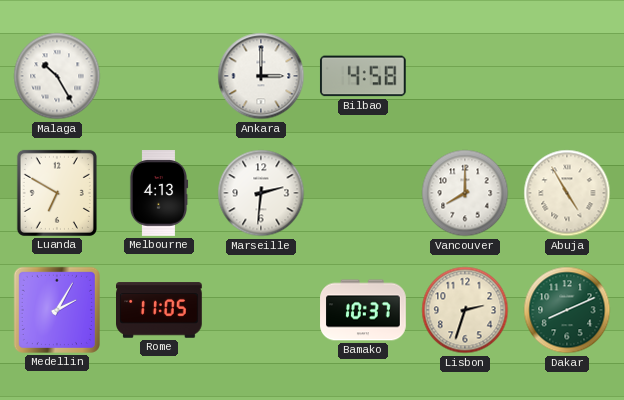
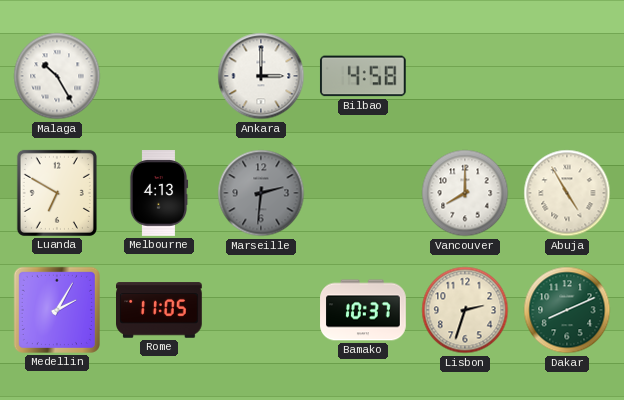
Marseille dial: white -> grey
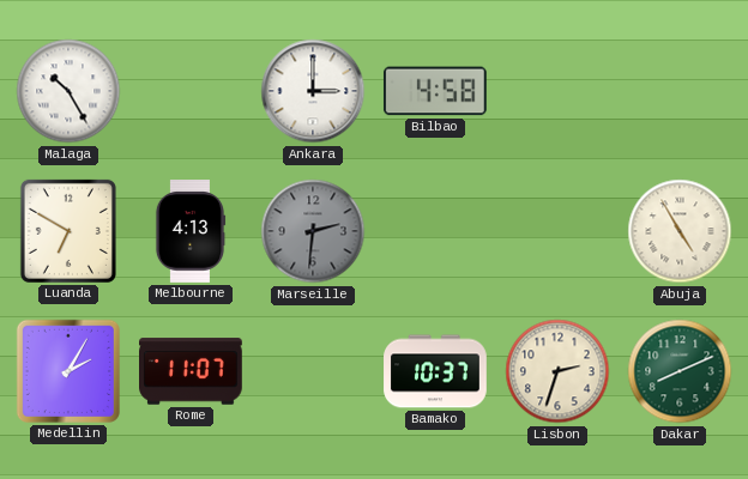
Vancouver: 8:00 -> none
Rome: 11:05 -> 11:07
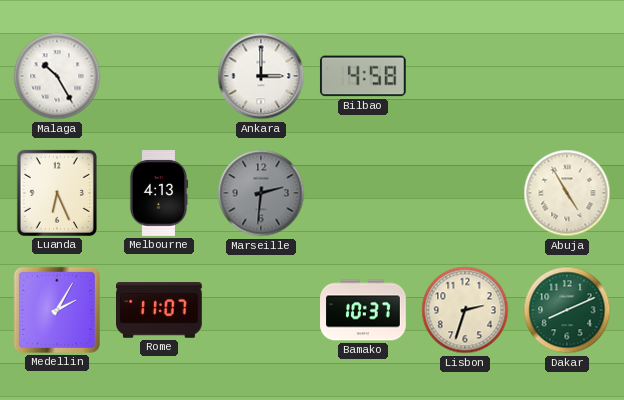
Luanda: 6:50 -> 6:26
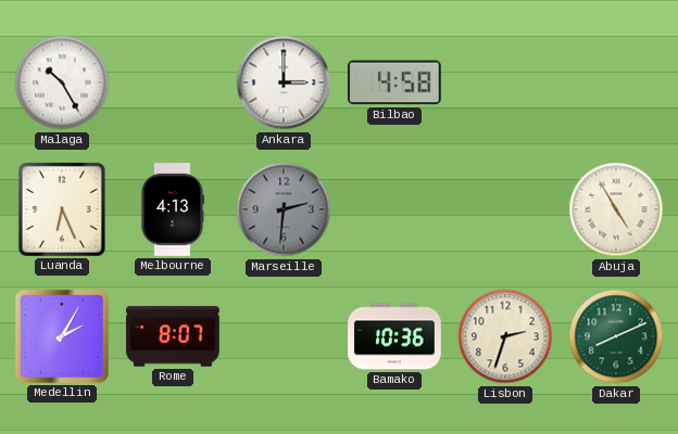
Rome: 11:07 -> 8:07
Bamako: 10:37 -> 10:36
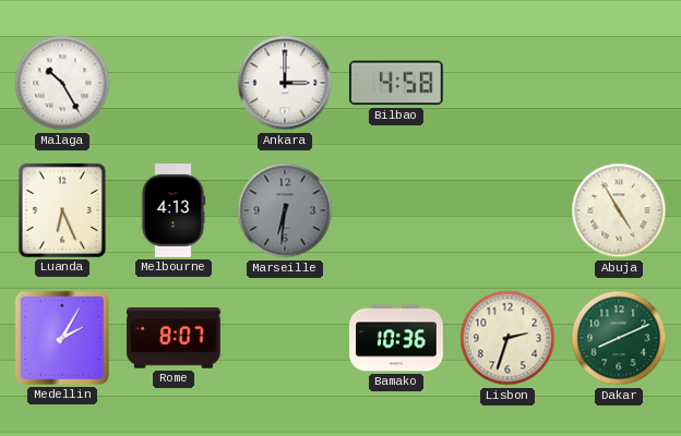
Marseille: 2:31 -> 6:31
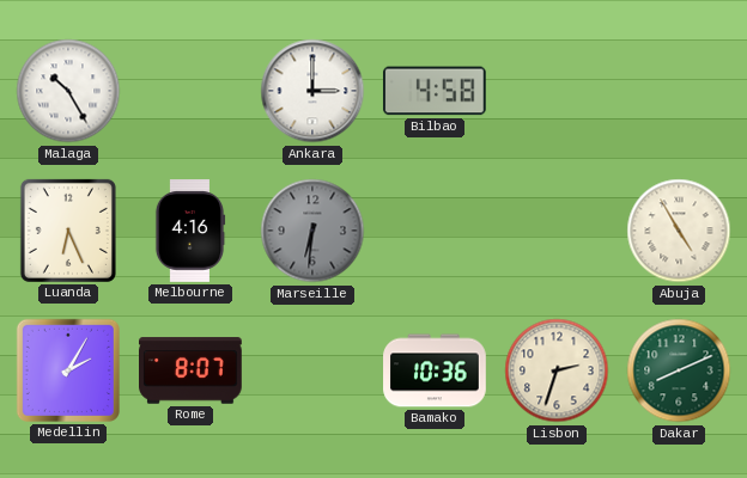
Melbourne: 4:13 -> 4:16
